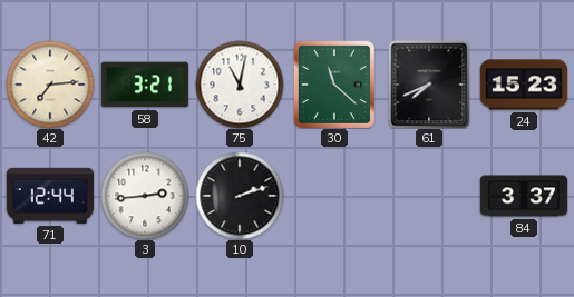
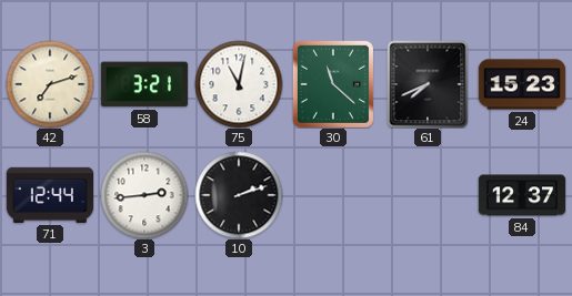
42: 7:14 -> 7:12
84: 3:37 -> 12:37
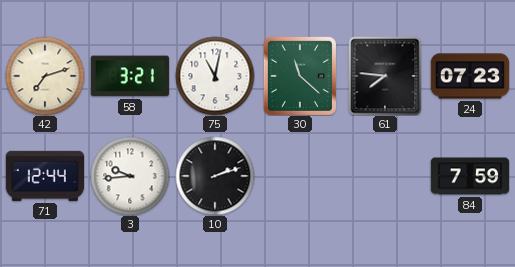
61: 7:41 -> 7:46
24: 15:23 -> 07:23
3: 2:44 -> 9:44
84: 12:37 -> 7:59
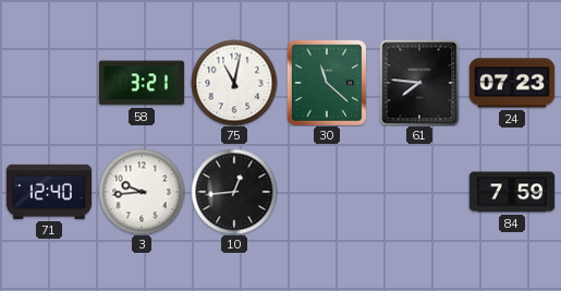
42: 7:12 -> none
71: 12:44 -> 12:40
10: 2:12 -> 12:44
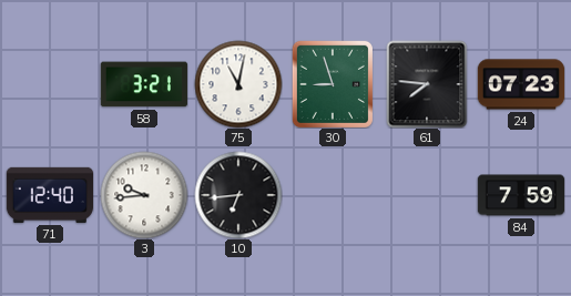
30: 11:22 -> 8:57
10: 12:44 -> 6:44
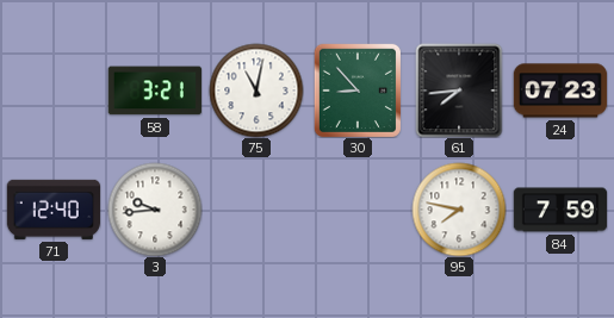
30: 8:57 -> 8:53
61: 7:46 -> 7:44
10: 6:44 -> none
95: none -> 7:47
